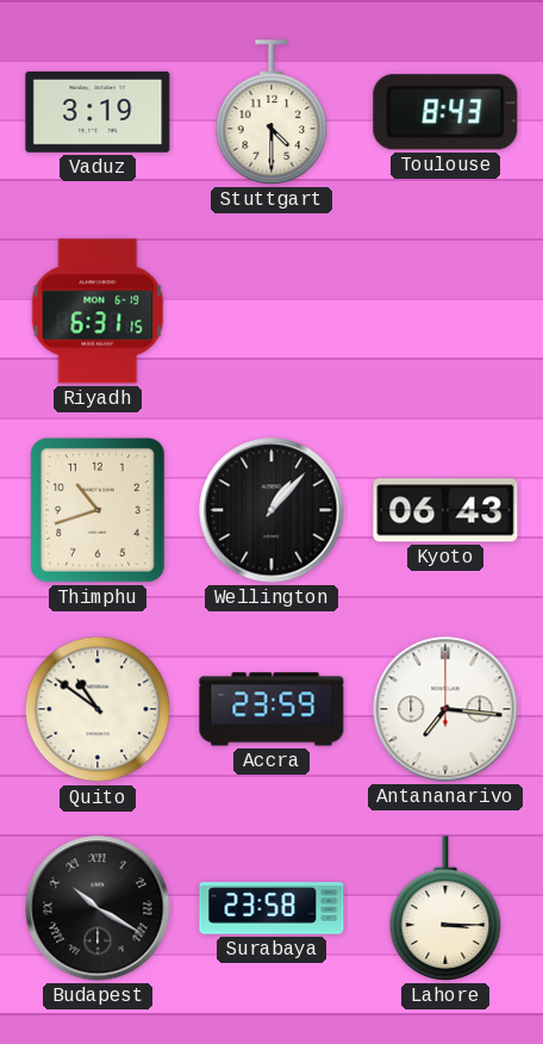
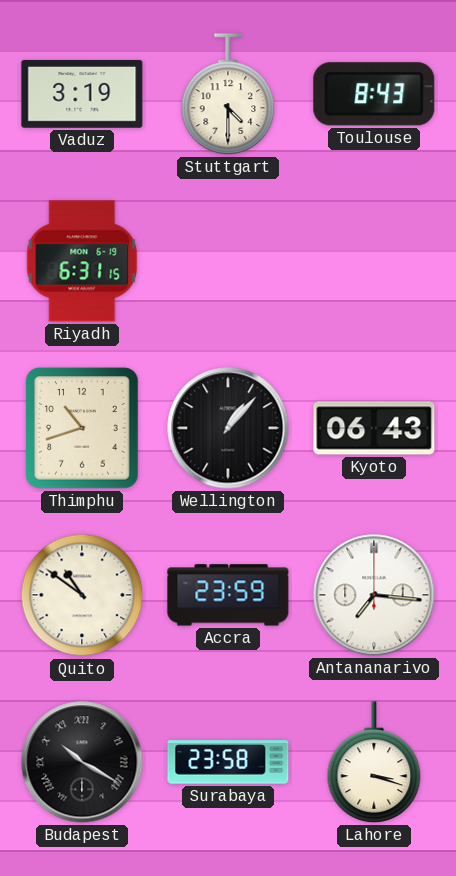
Lahore: 3:15 -> 3:18
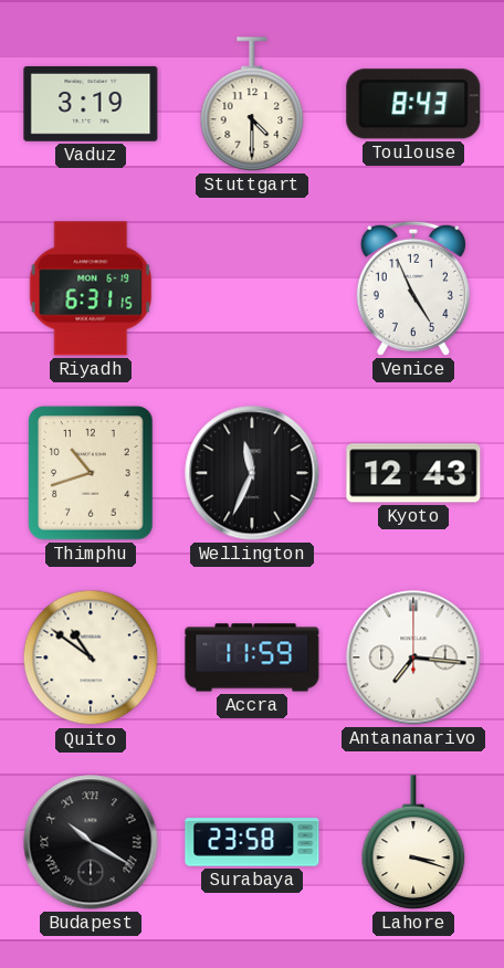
Venice: none -> 4:56
Wellington: 1:07 -> 11:34
Kyoto: 06:43 -> 12:43
Accra: 23:59 -> 11:59
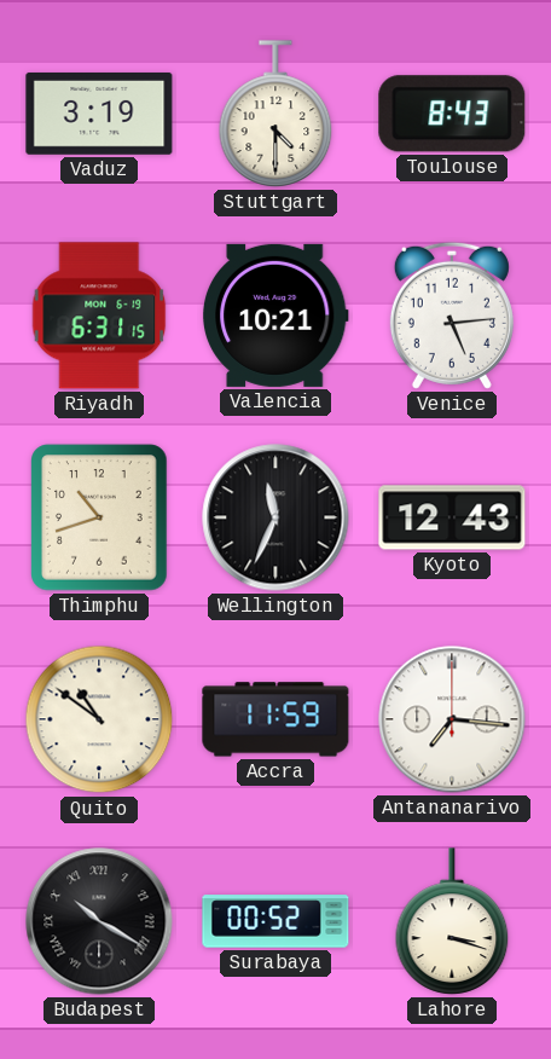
Valencia: none -> 10:21
Venice: 4:56 -> 5:14
Surabaya: 23:58 -> 00:52
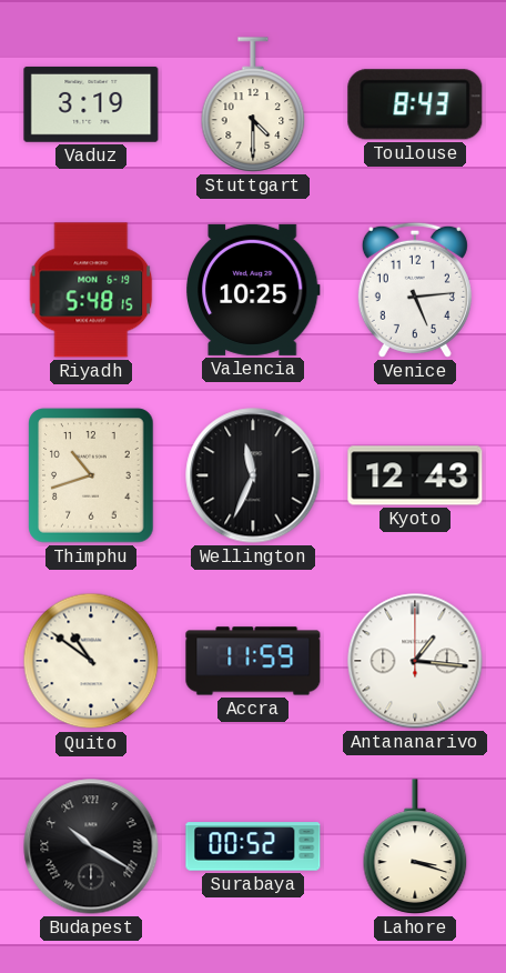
Riyadh: 6:31 -> 5:48
Valencia: 10:21 -> 10:25
Antananarivo: 7:16 -> 1:16
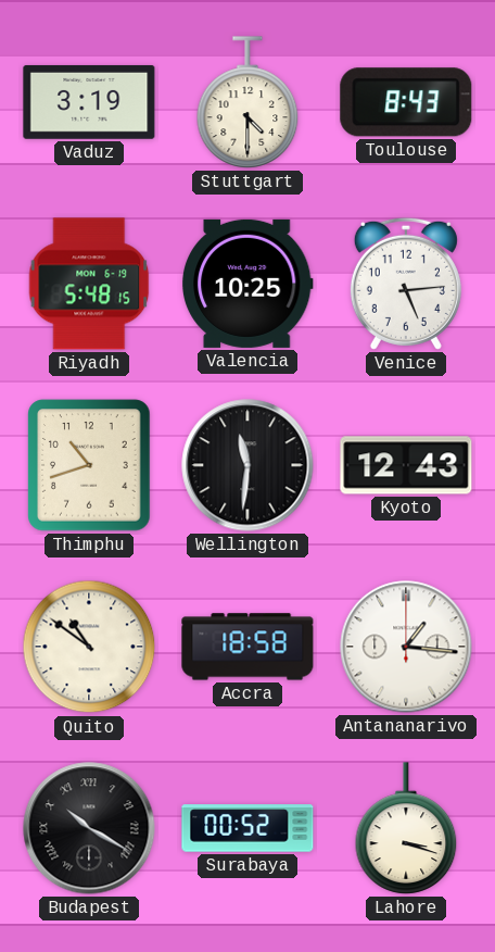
Wellington: 11:34 -> 11:31
Accra: 11:59 -> 18:58
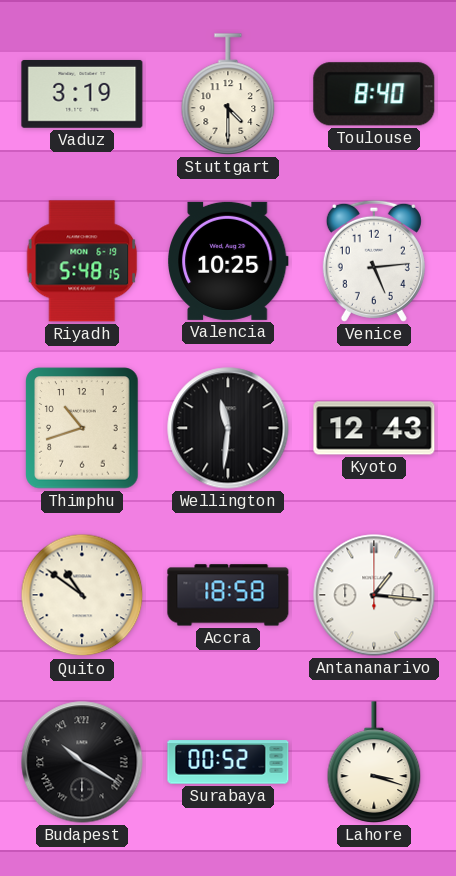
Toulouse: 8:43 -> 8:40
